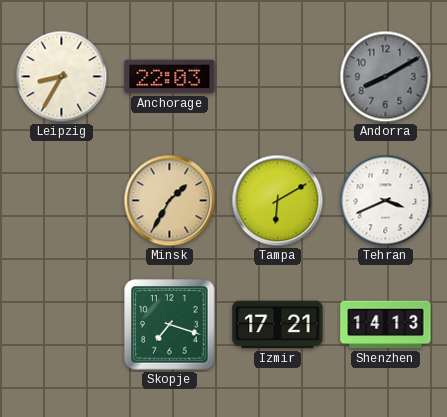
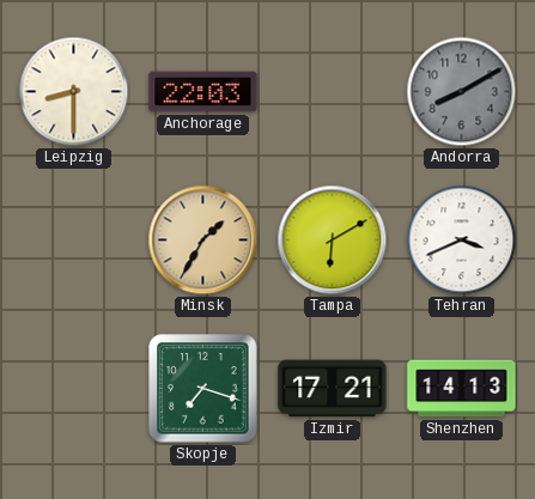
Leipzig: 8:35 -> 8:30
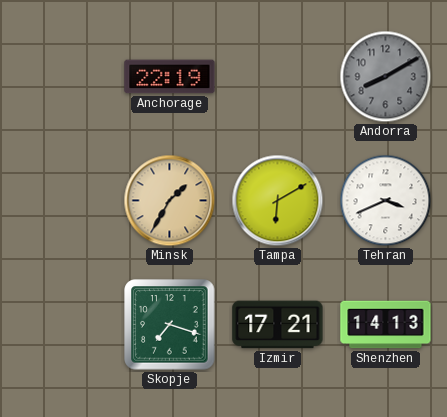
Leipzig: 8:30 -> none
Anchorage: 22:03 -> 22:19
